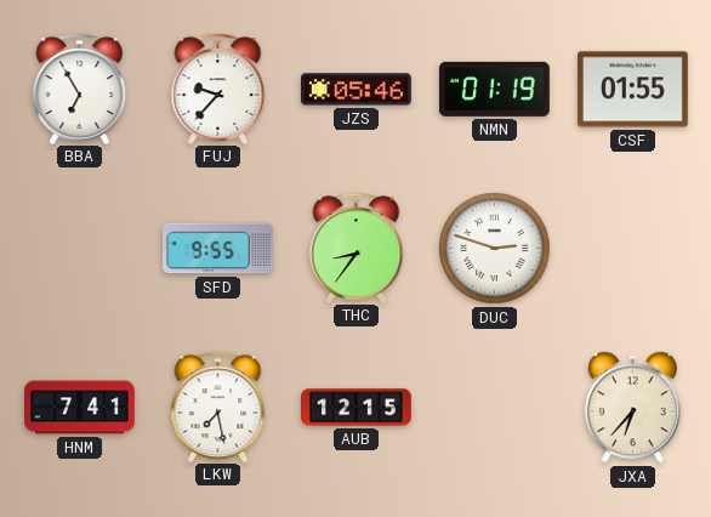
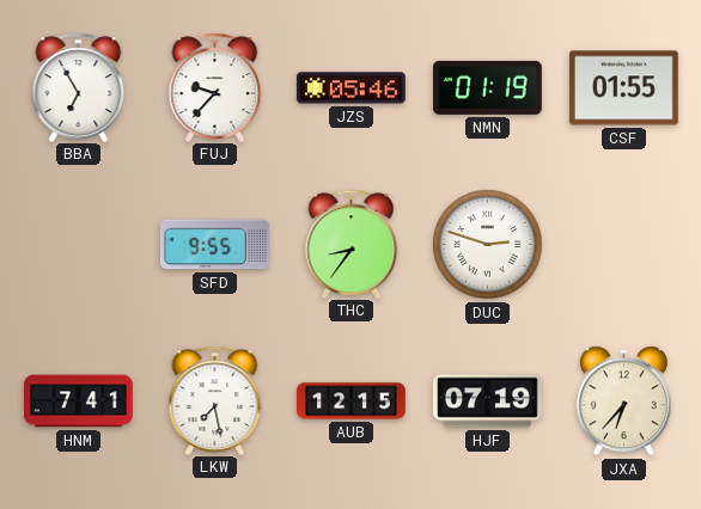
HJF: none -> 07:19
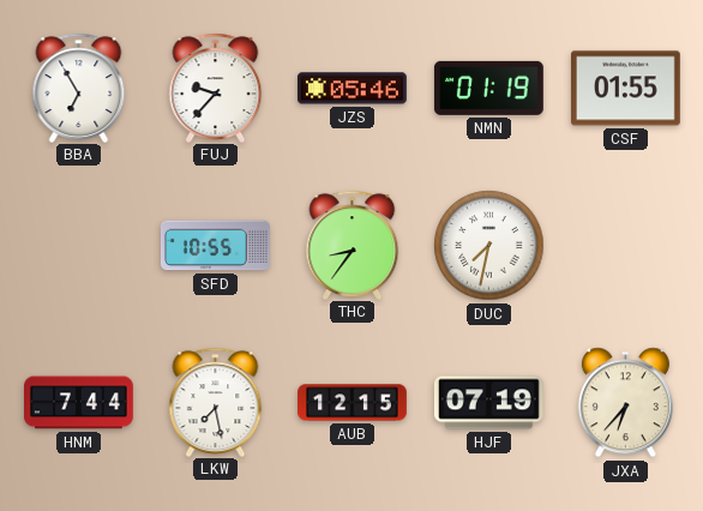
SFD: 9:55 -> 10:55
DUC: 2:48 -> 7:32
HNM: 7:41 -> 7:44
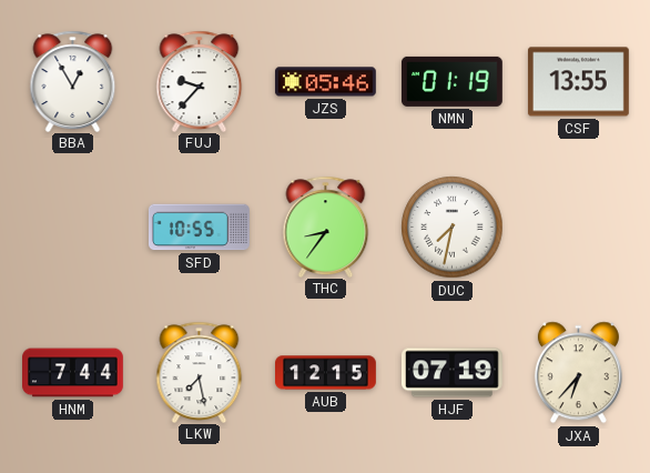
BBA: 6:55 -> 12:55
CSF: 01:55 -> 13:55
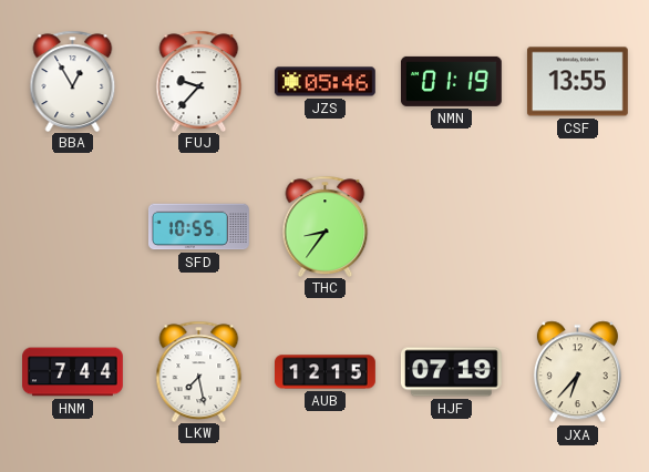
DUC: 7:32 -> none
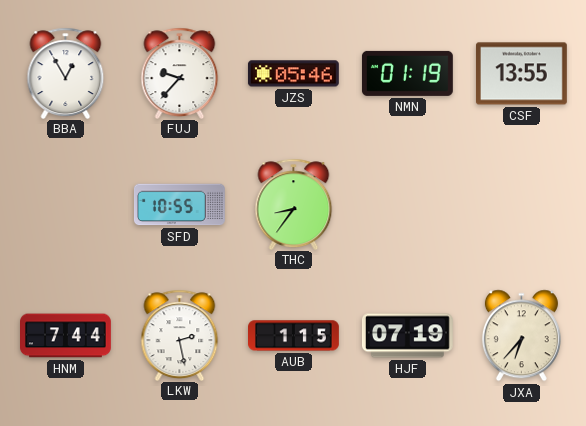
LKW: 7:28 -> 2:28
AUB: 12:15 -> 1:15
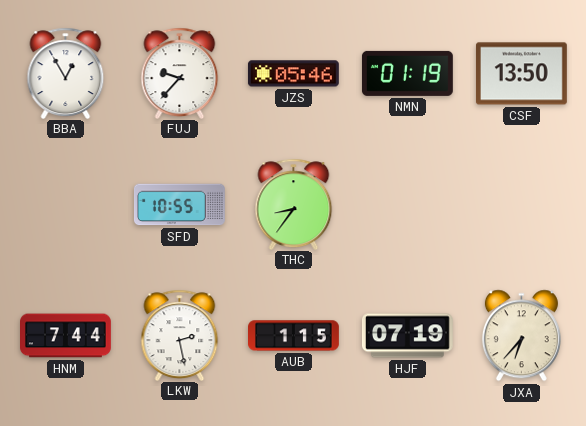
CSF: 13:55 -> 13:50
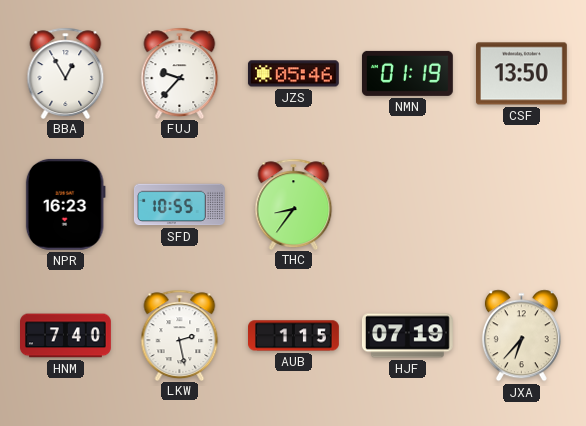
NPR: none -> 16:23
HNM: 7:44 -> 7:40
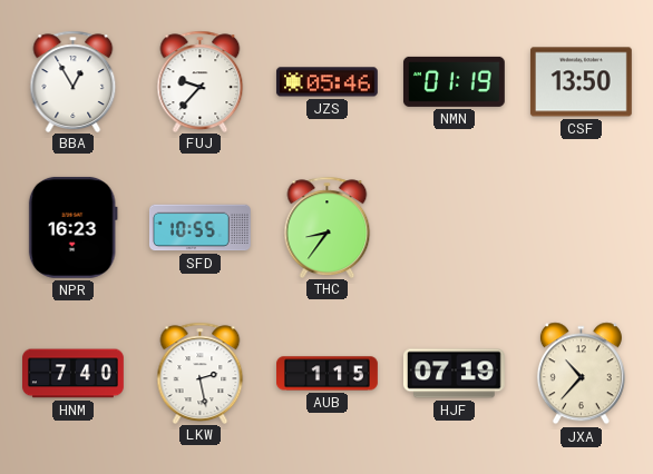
JXA: 6:37 -> 10:37
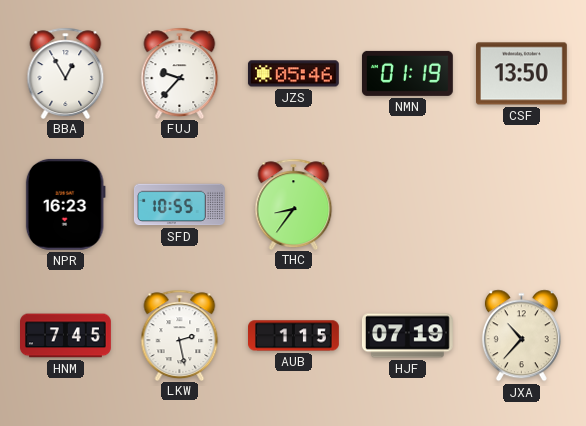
HNM: 7:40 -> 7:45
